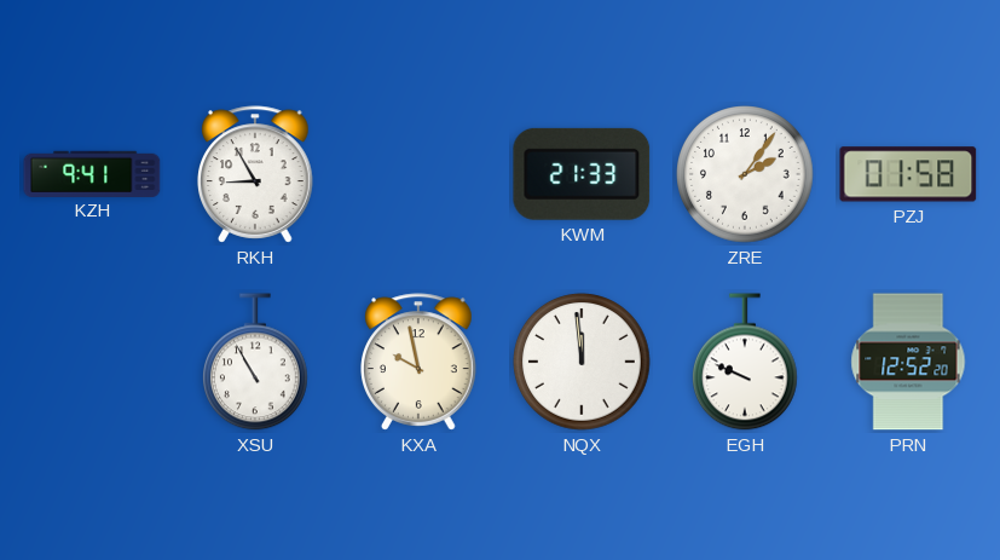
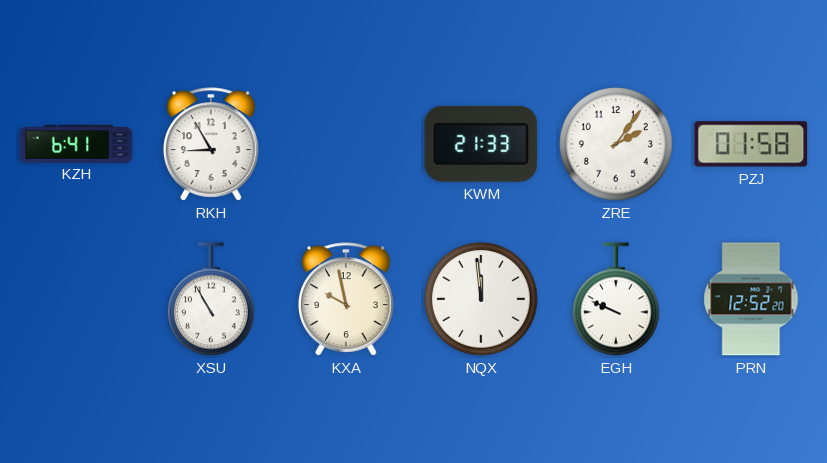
KZH: 9:41 -> 6:41
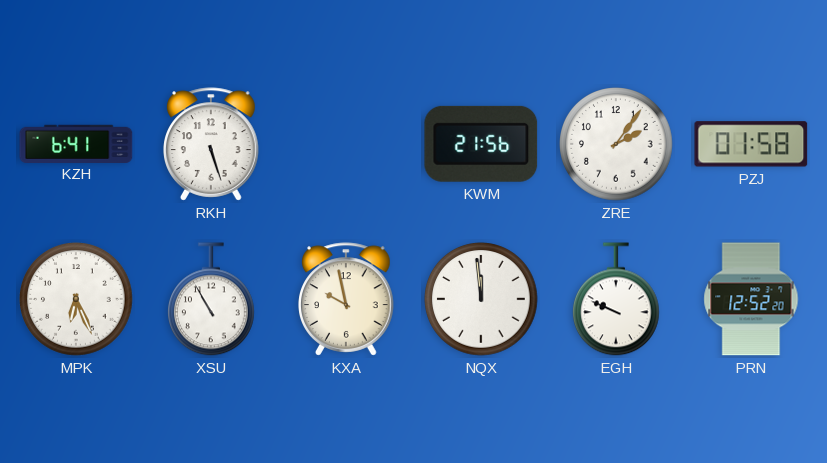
RKH: 8:55 -> 5:27
KWM: 21:33 -> 21:56
MPK: none -> 6:26
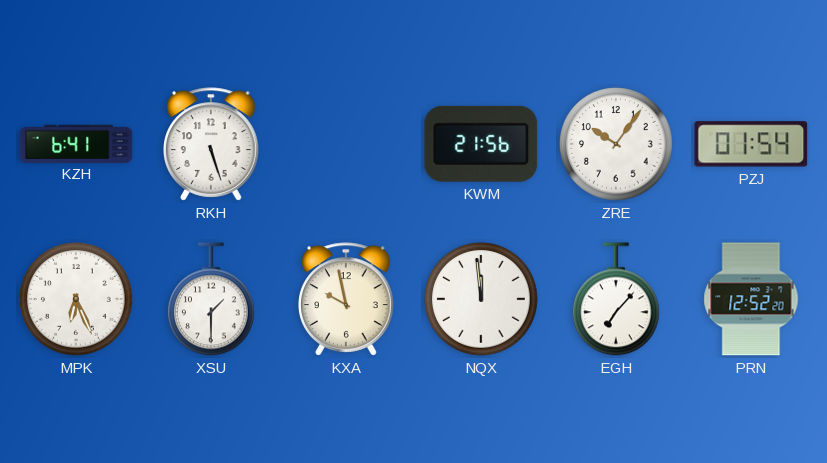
ZRE: 2:06 -> 10:06
PZJ: 01:58 -> 01:54
XSU: 10:55 -> 1:30
EGH: 9:49 -> 7:07
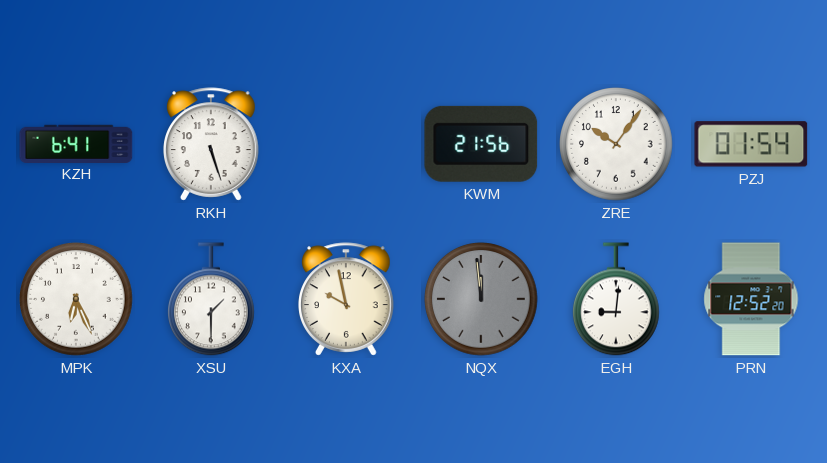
NQX dial: white -> grey
EGH: 7:07 -> 9:01
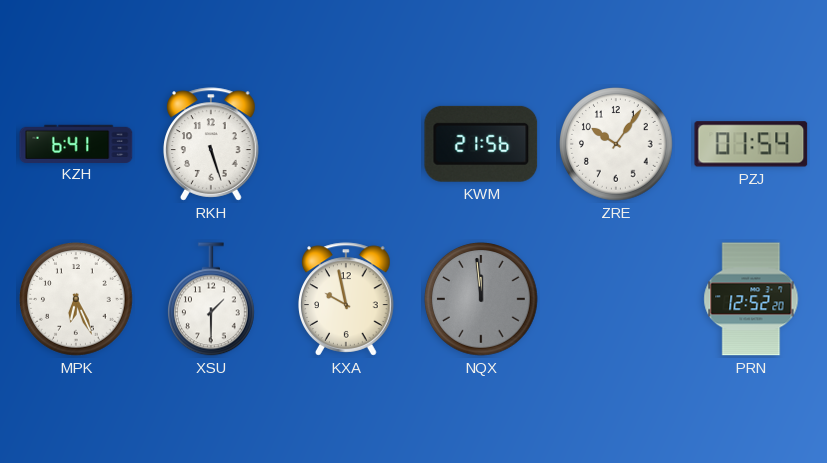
EGH: 9:01 -> none
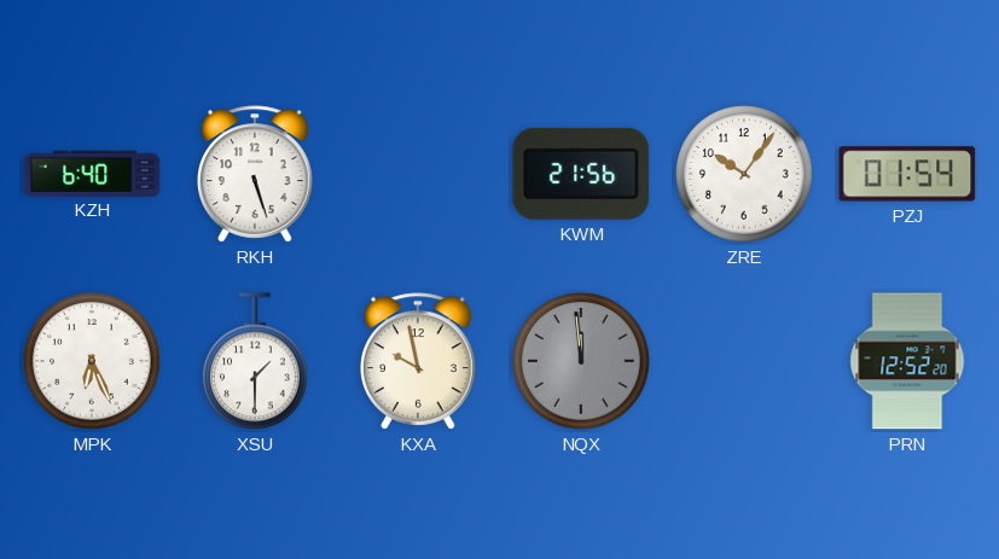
KZH: 6:41 -> 6:40
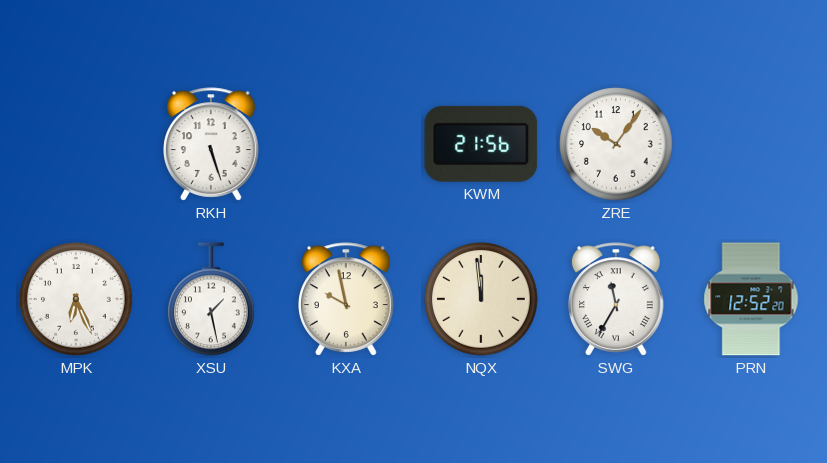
KZH: 6:40 -> none
PZJ: 01:54 -> none
XSU: 1:30 -> 1:28
NQX dial: grey -> cream
SWG: none -> 11:35
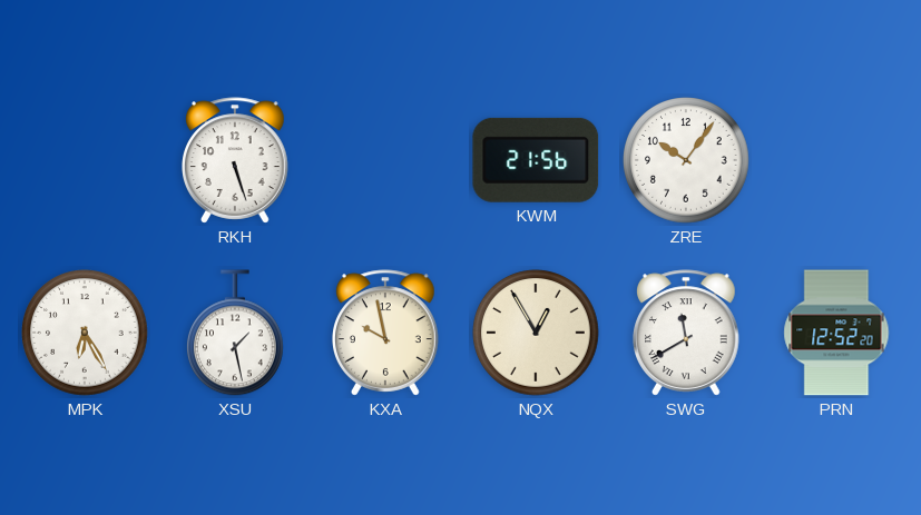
MPK: 6:26 -> 6:25
NQX: 11:59 -> 12:55
SWG: 11:35 -> 11:40
